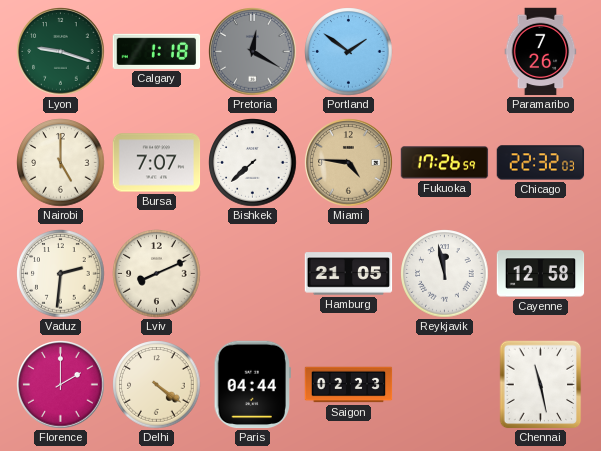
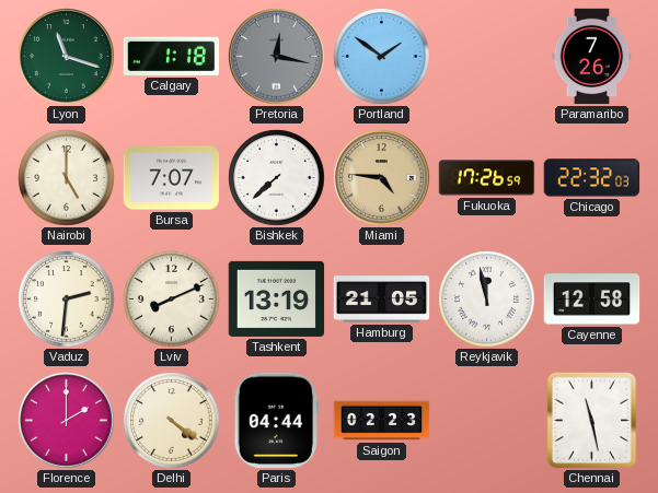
Lyon: 9:18 -> 11:18
Pretoria: 12:20 -> 12:17
Tashkent: none -> 13:19
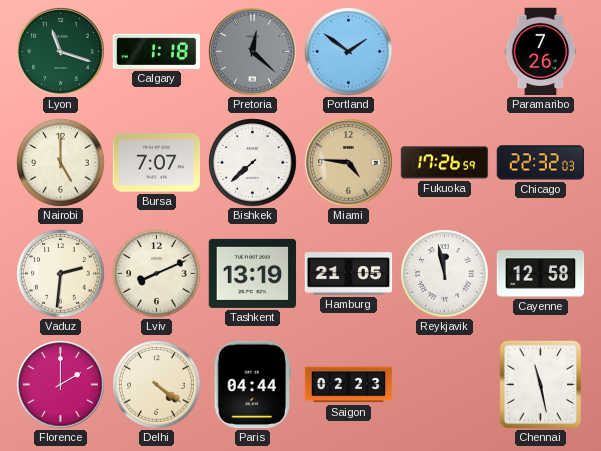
Pretoria: 12:17 -> 12:22
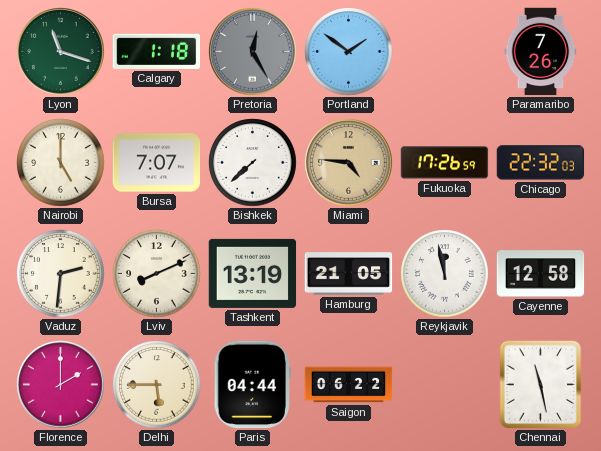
Pretoria: 12:22 -> 12:25
Delhi: 4:21 -> 5:45
Saigon: 02:23 -> 06:22
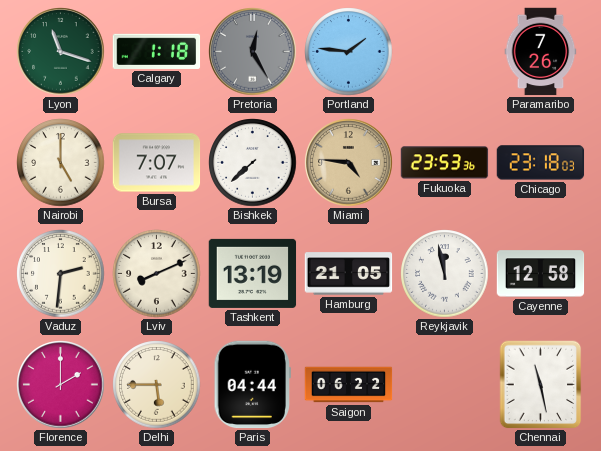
Portland: 1:51 -> 1:46
Fukuoka: 17:26 -> 23:53
Chicago: 22:32 -> 23:18
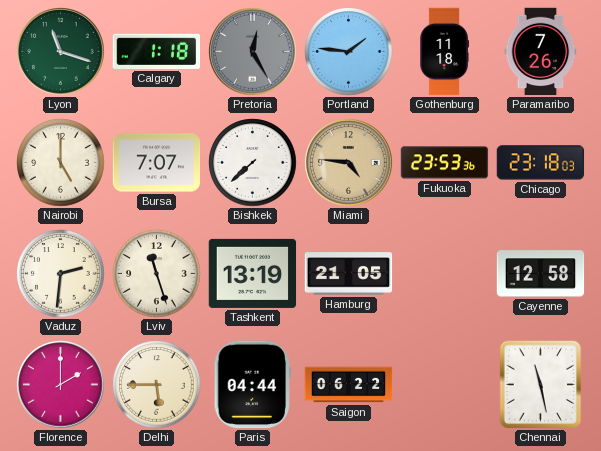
Gothenburg: none -> 11:18
Lviv: 8:11 -> 11:27
Reykjavik: 11:58 -> none
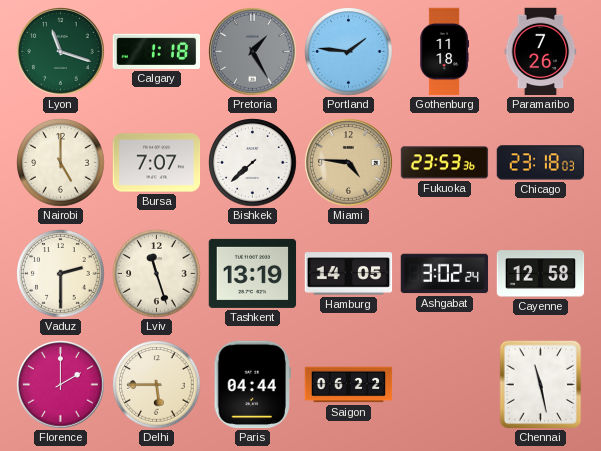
Pretoria: 12:25 -> 1:25
Vaduz: 2:31 -> 2:30
Hamburg: 21:05 -> 14:05
Ashgabat: none -> 3:02
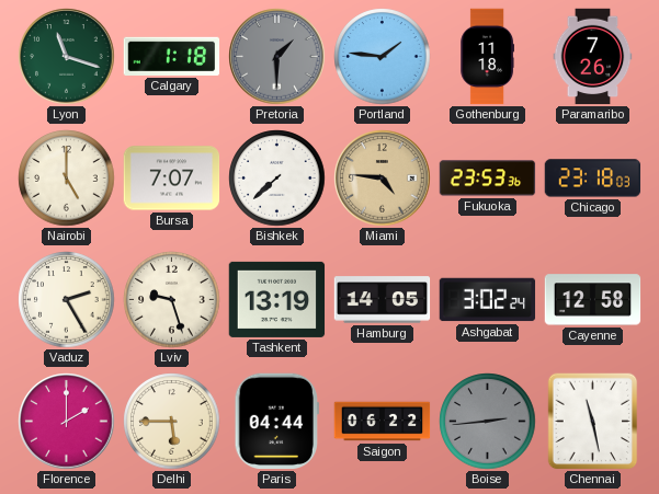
Pretoria: 1:25 -> 1:30
Vaduz: 2:30 -> 2:25
Lviv: 11:27 -> 9:27
Boise: none -> 2:44
